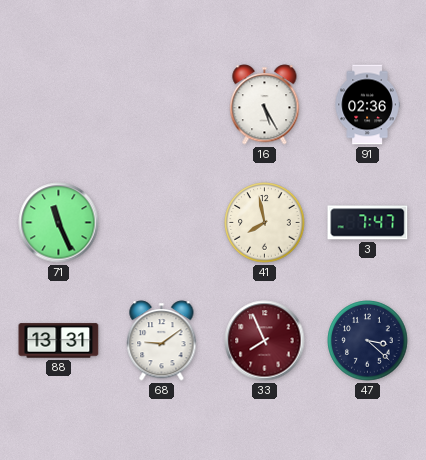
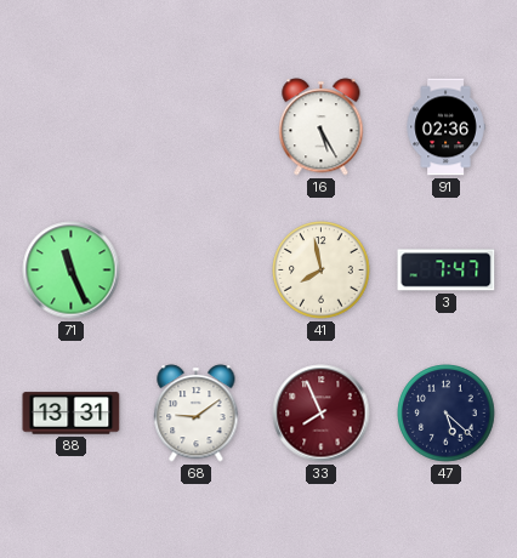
47: 3:22 -> 5:22
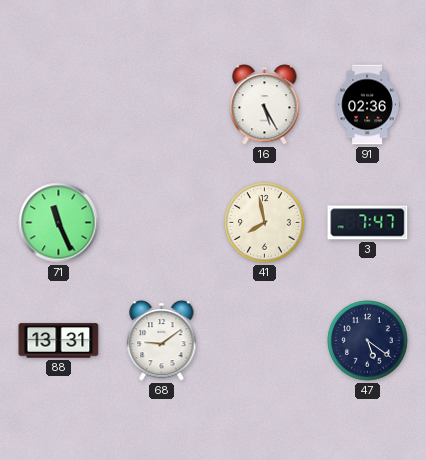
33: 7:56 -> none
47: 5:22 -> 5:21
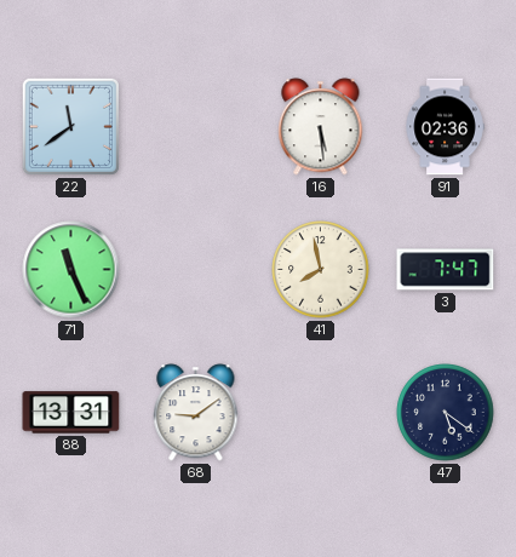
22: none -> 11:39
16: 5:25 -> 5:29
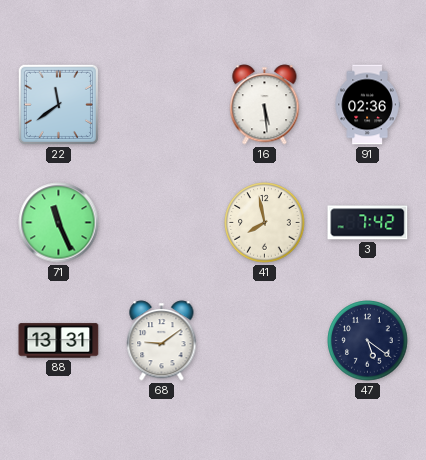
3: 7:47 -> 7:42
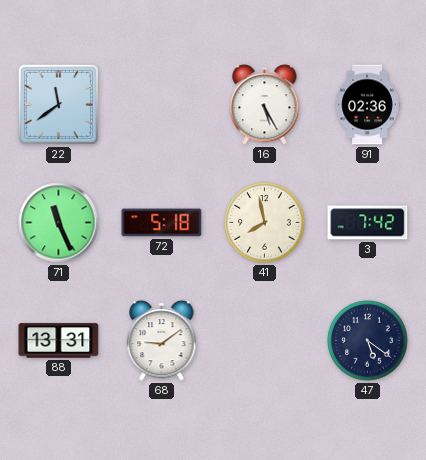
16: 5:29 -> 5:25
72: none -> 5:18
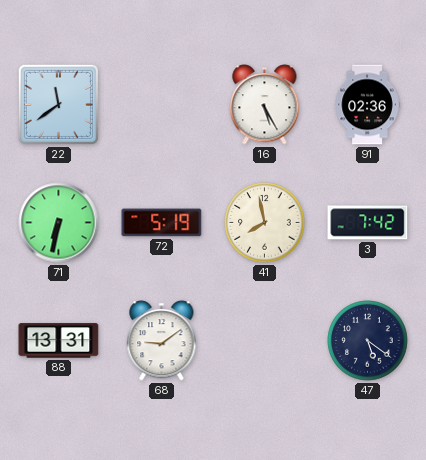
71: 11:26 -> 6:32
72: 5:18 -> 5:19
